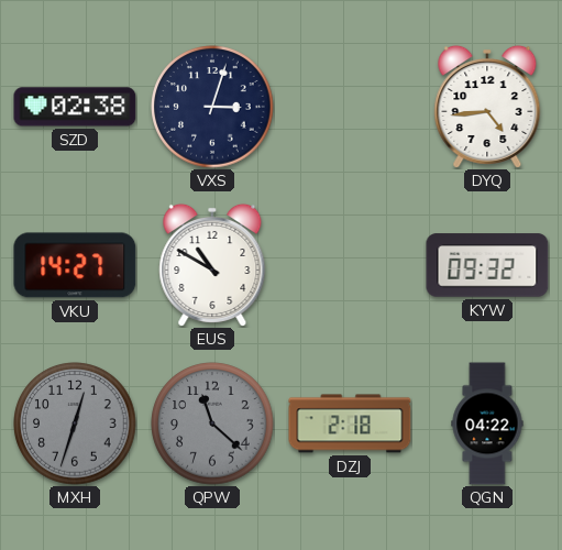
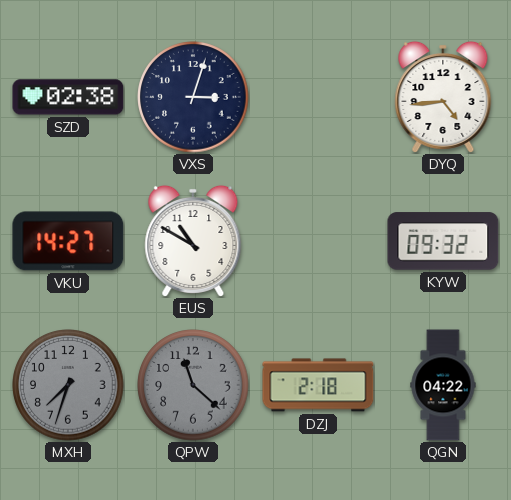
MXH: 12:33 -> 7:33
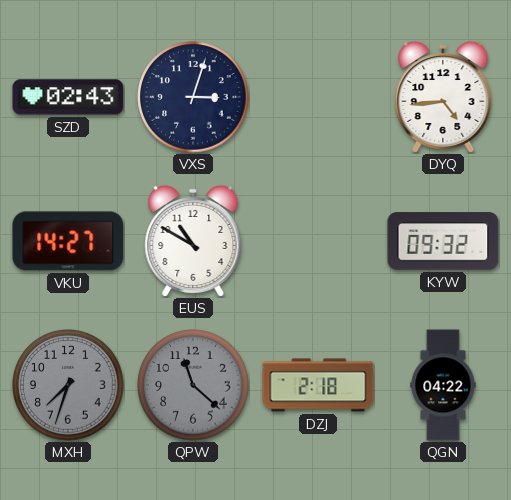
SZD: 02:38 -> 02:43
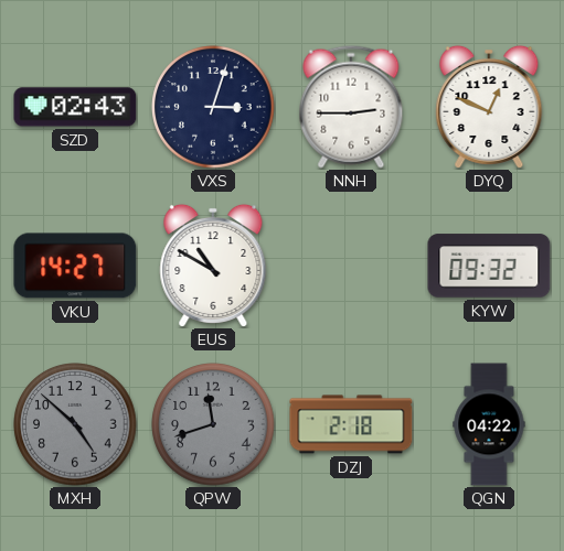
NNH: none -> 2:45
DYQ: 4:44 -> 12:49
MXH: 7:33 -> 4:52
QPW: 11:22 -> 11:42
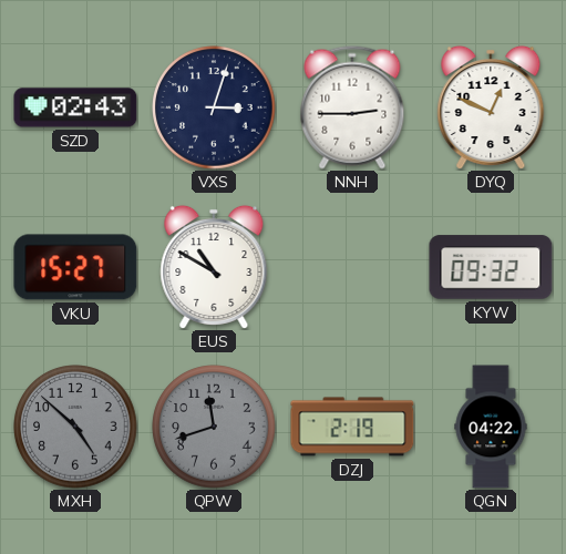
VKU: 14:27 -> 15:27
DZJ: 2:18 -> 2:19
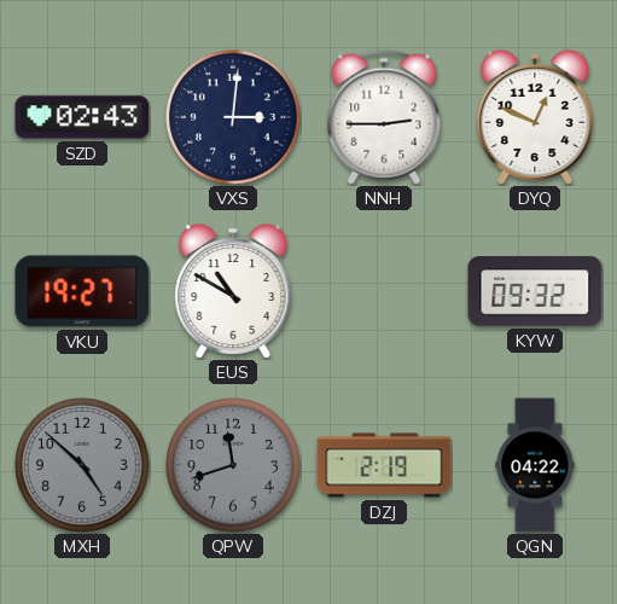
VXS: 3:03 -> 3:01
VKU: 15:27 -> 19:27
